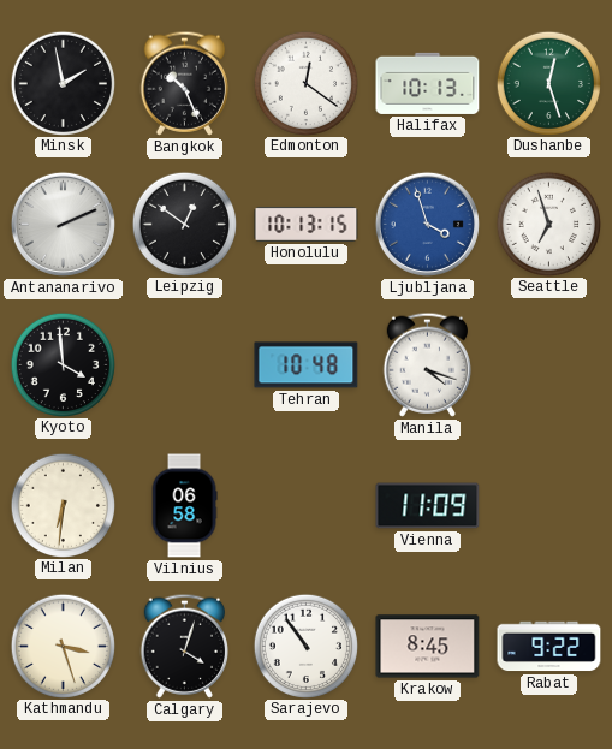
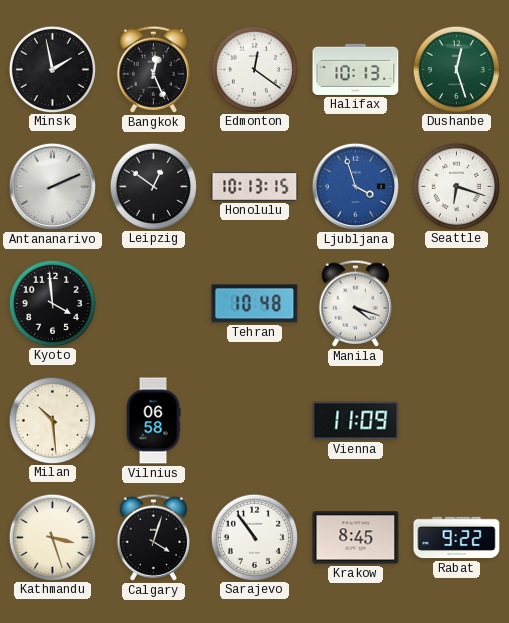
Bangkok: 10:26 -> 12:26
Seattle: 6:57 -> 6:18
Milan: 6:31 -> 10:29
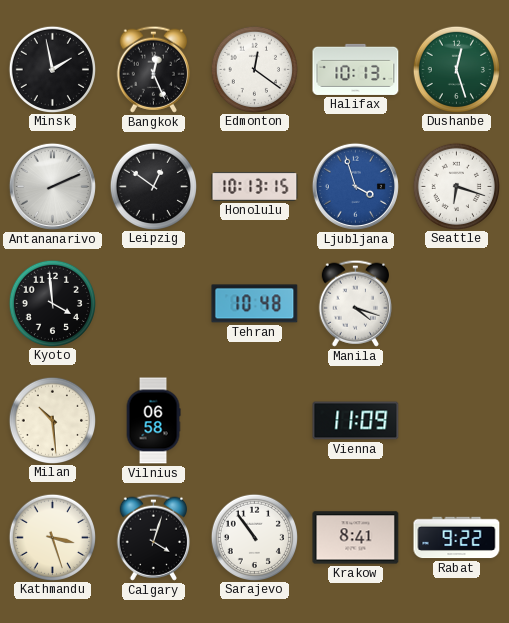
Krakow: 8:45 -> 8:41
